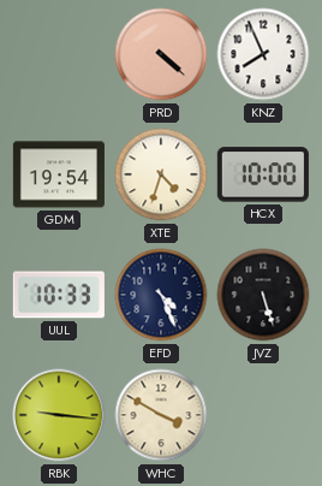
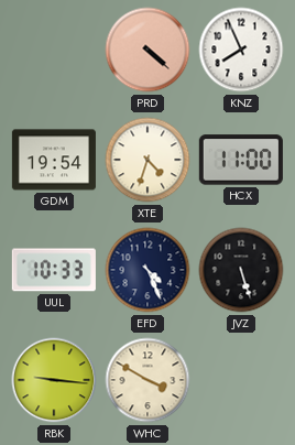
HCX: 10:00 -> 11:00
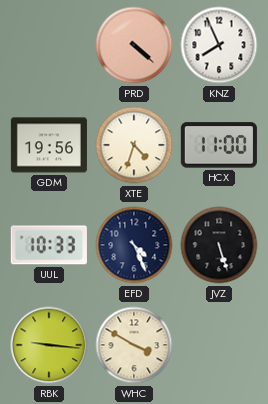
GDM: 19:54 -> 19:56
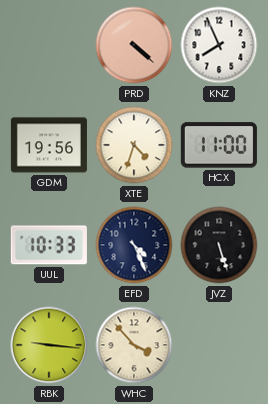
WHC: 3:50 -> 3:53
